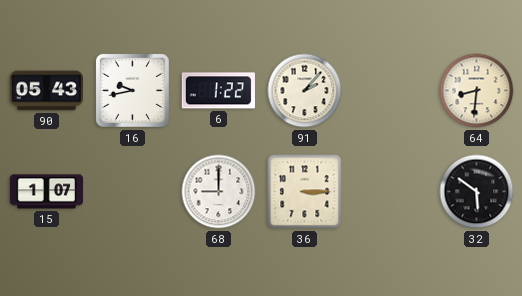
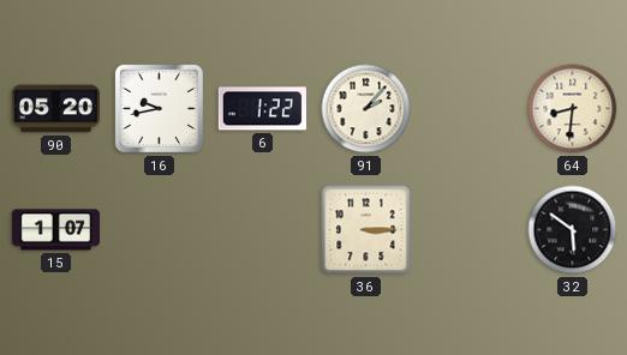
90: 05:43 -> 05:20
68: 9:00 -> none
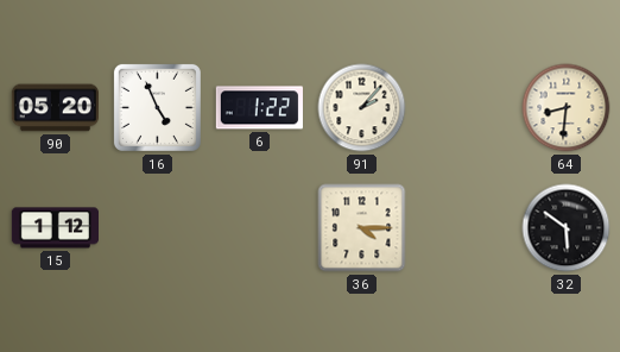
16: 9:43 -> 4:56
15: 1:07 -> 1:12
36: 3:15 -> 4:15
